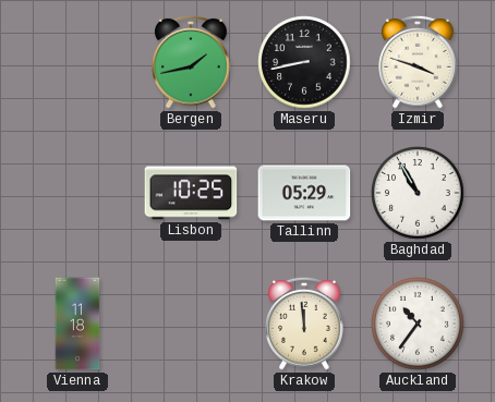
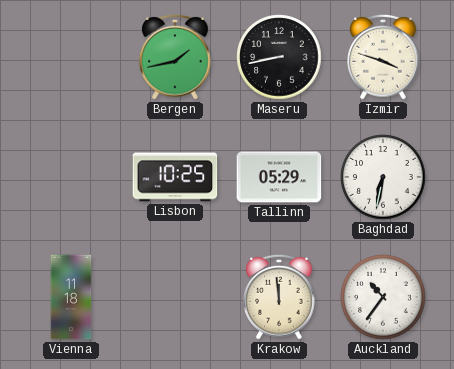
Baghdad: 10:55 -> 6:32
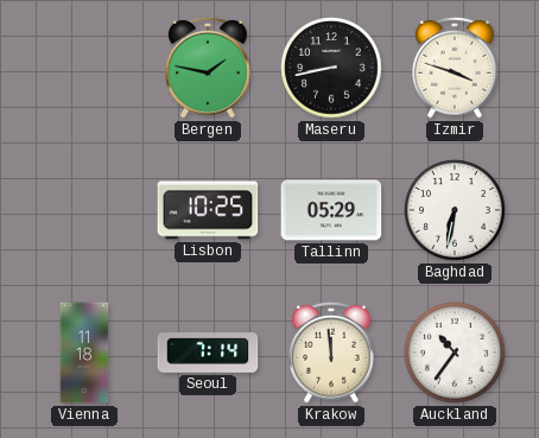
Bergen: 1:43 -> 1:47
Seoul: none -> 7:14
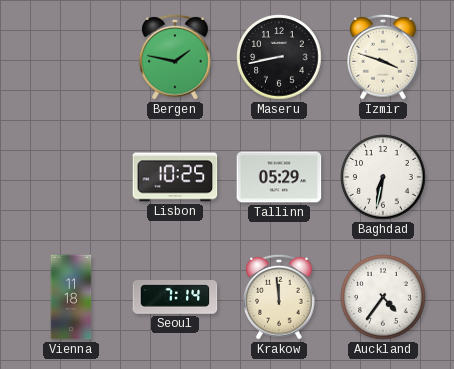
Auckland: 10:36 -> 4:36
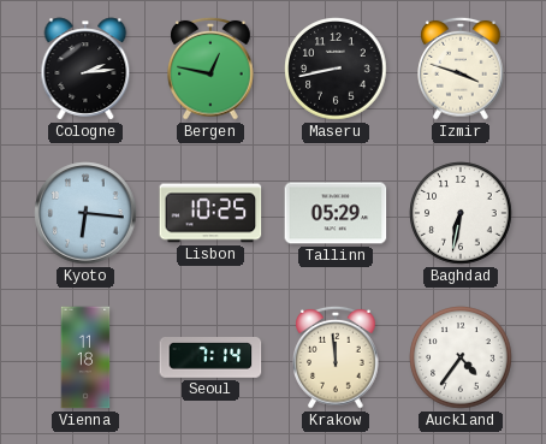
Cologne: none -> 2:14
Bergen: 1:47 -> 12:47
Kyoto: none -> 6:16
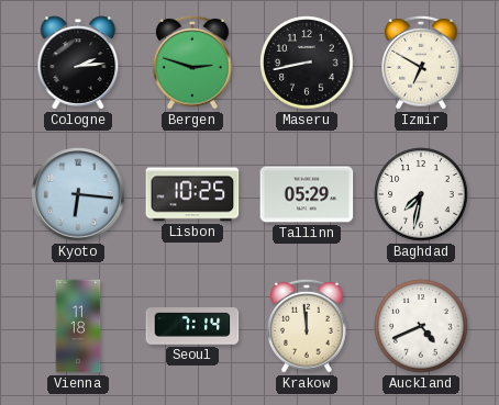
Bergen: 12:47 -> 2:48
Izmir: 3:48 -> 6:50
Baghdad: 6:32 -> 7:32
Auckland: 4:36 -> 4:41
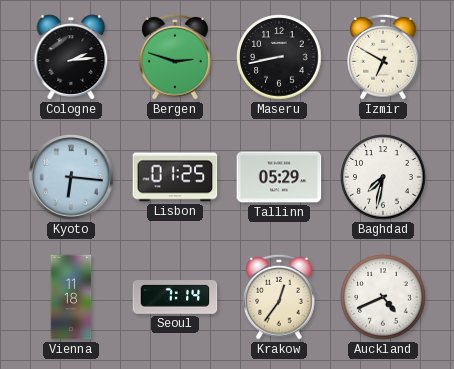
Lisbon: 10:25 -> 01:25
Krakow: 11:59 -> 12:36
